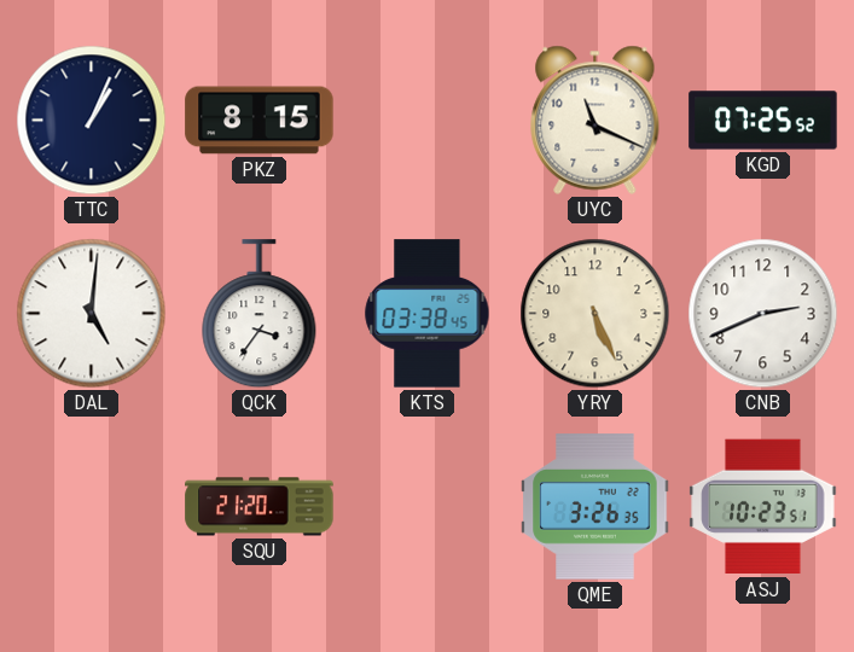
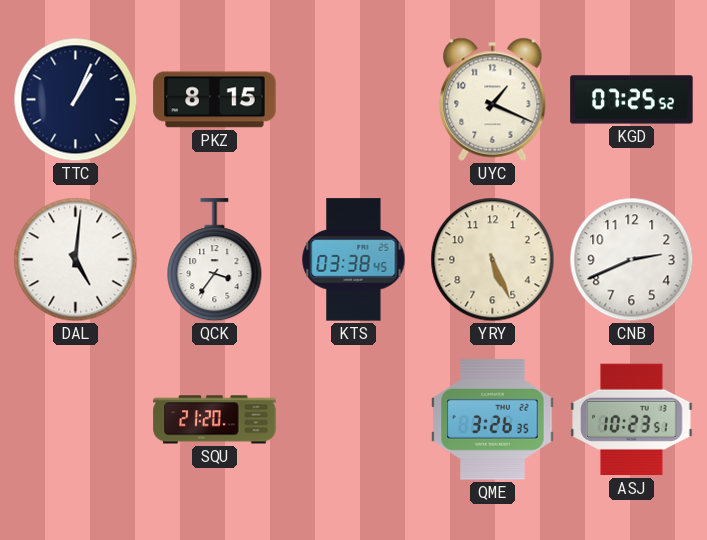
UYC: 11:19 -> 1:19
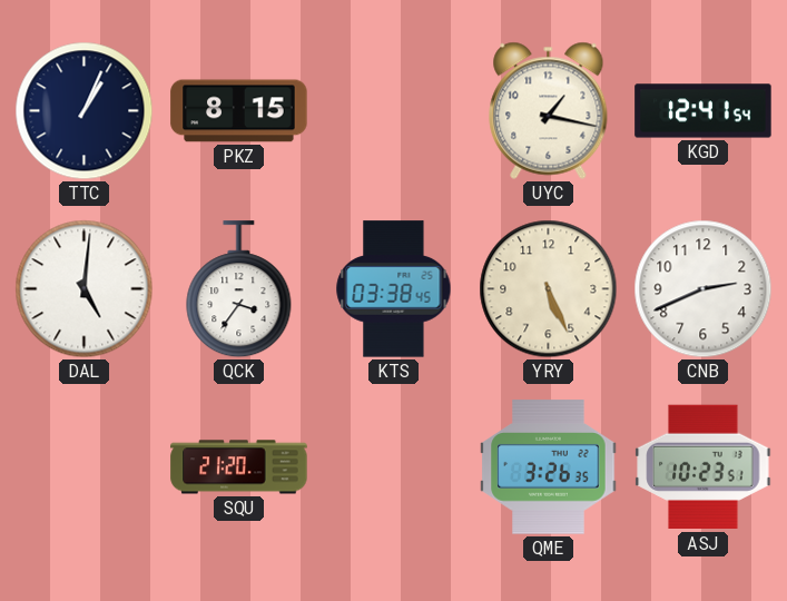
UYC: 1:19 -> 1:17
KGD: 07:25 -> 12:41
